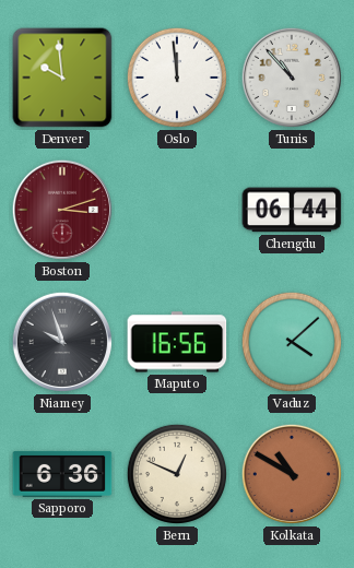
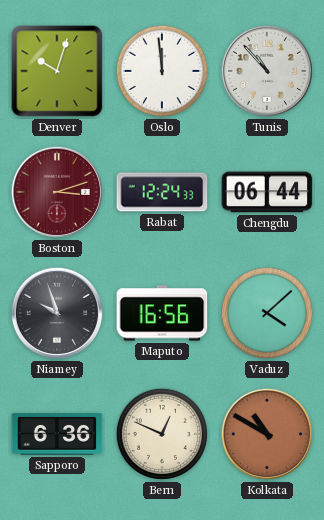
Denver: 9:59 -> 10:03
Rabat: none -> 12:24
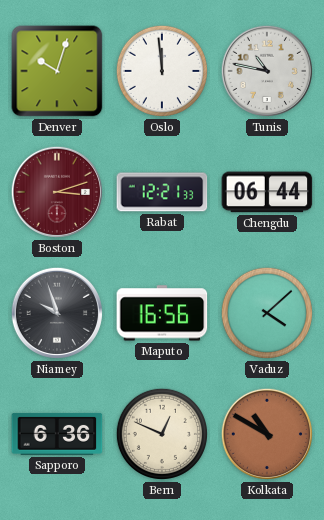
Tunis: 10:53 -> 10:47
Rabat: 12:24 -> 12:21
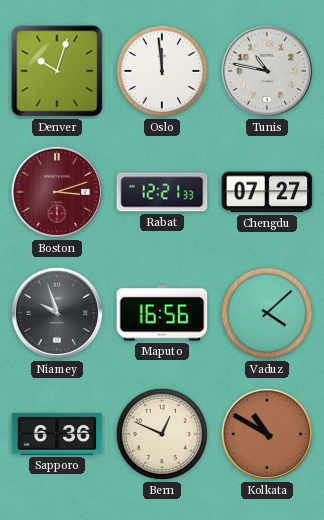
Chengdu: 06:44 -> 07:27
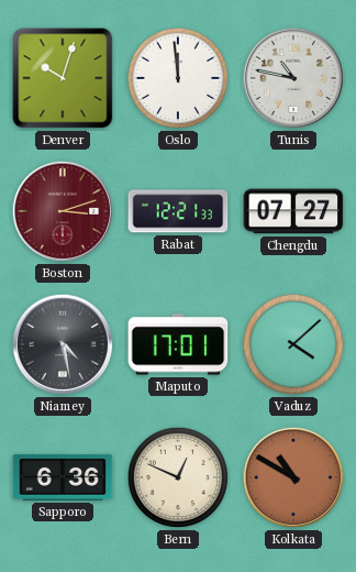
Niamey: 9:57 -> 4:28
Maputo: 16:56 -> 17:01
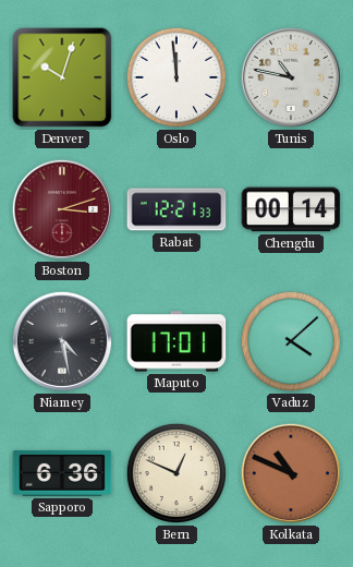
Chengdu: 07:27 -> 00:14
Kolkata: 10:50 -> 10:49
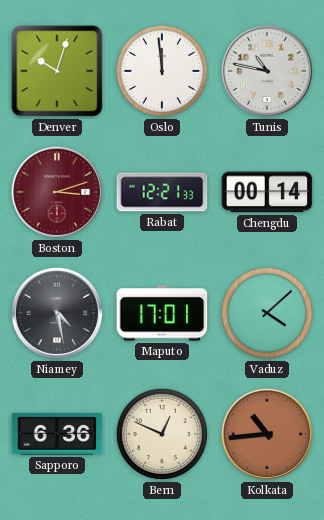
Kolkata: 10:49 -> 10:44
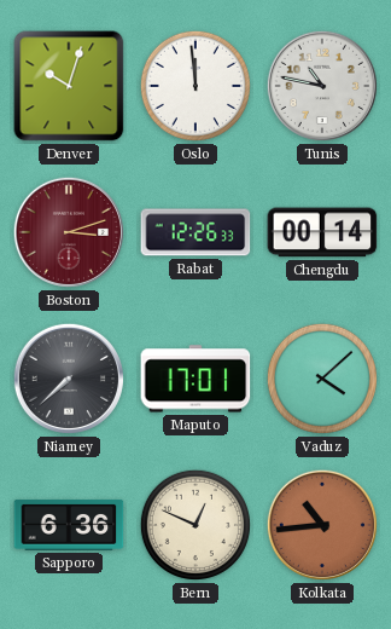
Rabat: 12:21 -> 12:26
Niamey: 4:28 -> 7:38
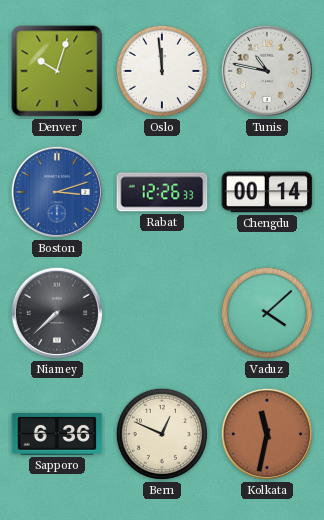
Boston dial: burgundy -> blue
Maputo: 17:01 -> none
Kolkata: 10:44 -> 11:32
